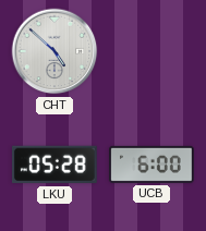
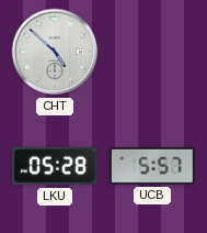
UCB: 6:00 -> 5:57
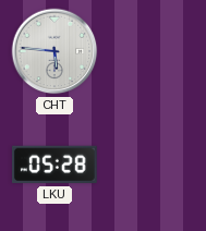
CHT: 4:52 -> 5:46
UCB: 5:57 -> none
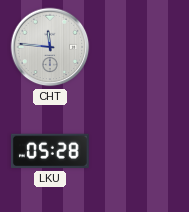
CHT: 5:46 -> 11:46
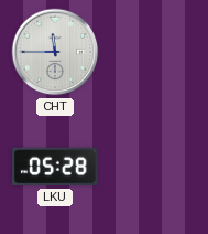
CHT: 11:46 -> 11:45
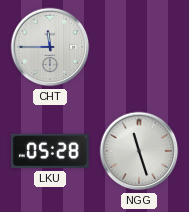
NGG: none -> 11:27
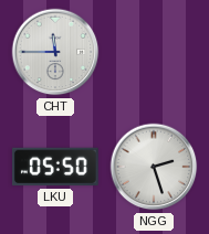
LKU: 05:28 -> 05:50
NGG: 11:27 -> 2:27
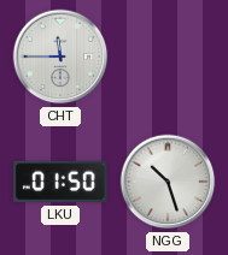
LKU: 05:50 -> 01:50
NGG: 2:27 -> 10:27
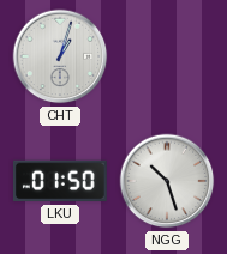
CHT: 11:45 -> 1:03
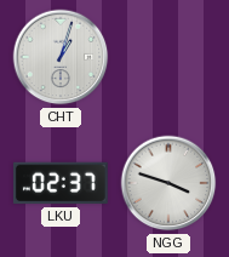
LKU: 01:50 -> 02:37
NGG: 10:27 -> 3:48
